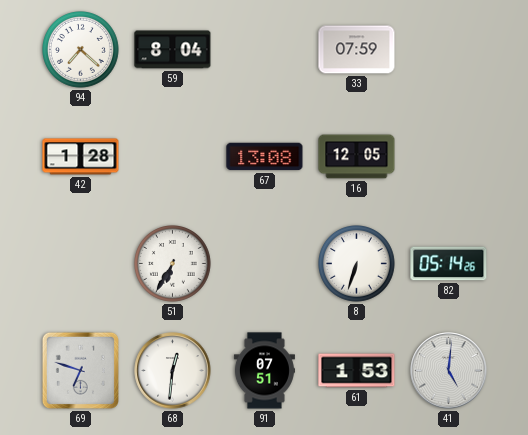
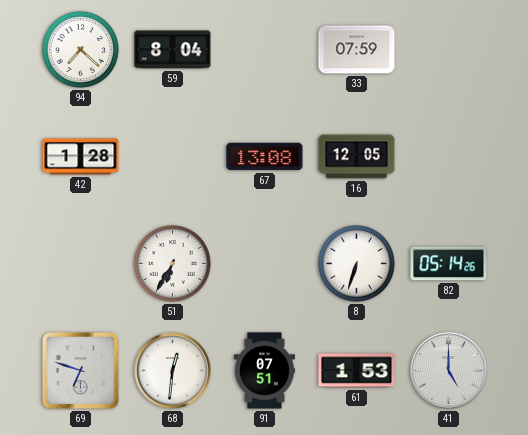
41: 5:01 -> 5:00
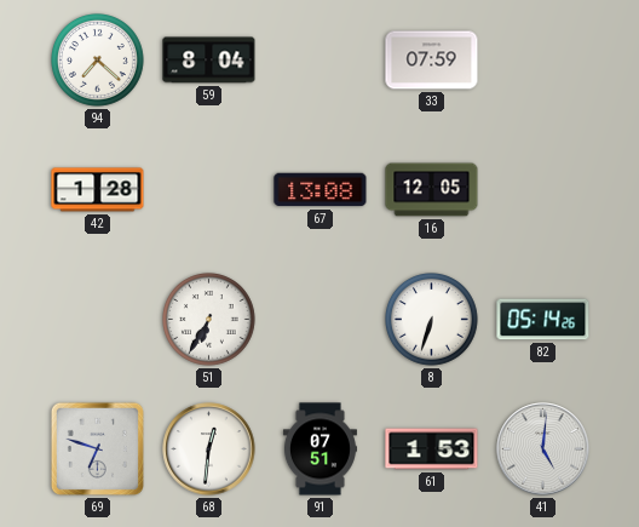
41: 5:00 -> 5:01
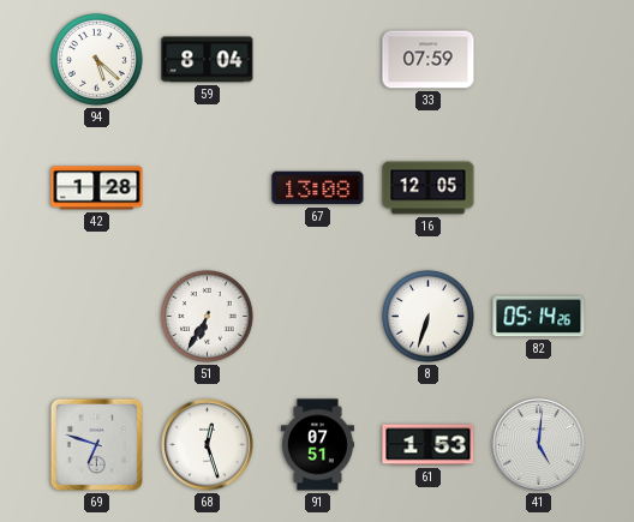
94: 7:22 -> 5:22
68: 12:31 -> 12:27
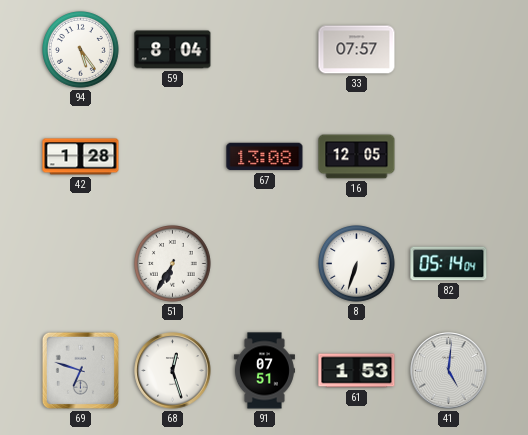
94: 5:22 -> 5:24
33: 07:59 -> 07:57
82: 05:14:26 -> 05:14:04
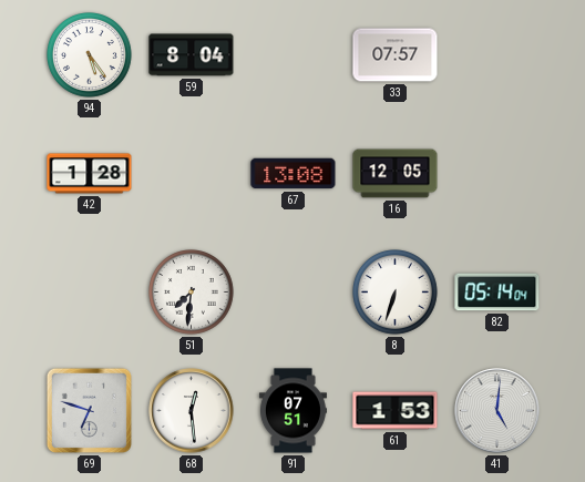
51: 6:35 -> 7:31
68: 12:27 -> 12:29
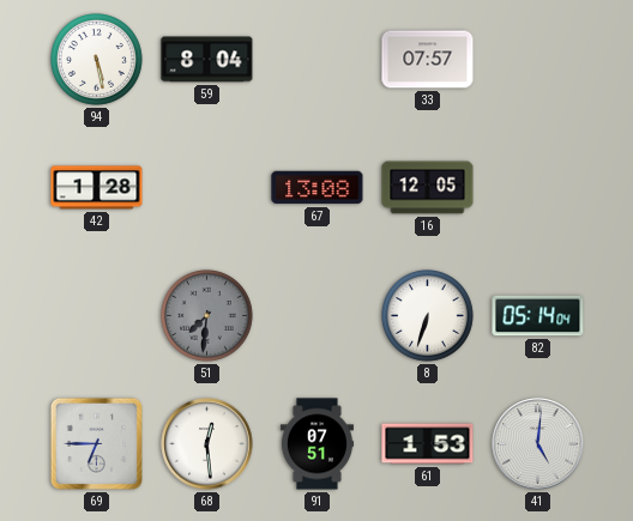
94: 5:24 -> 5:28
51 dial: white -> grey
69: 6:48 -> 6:45
